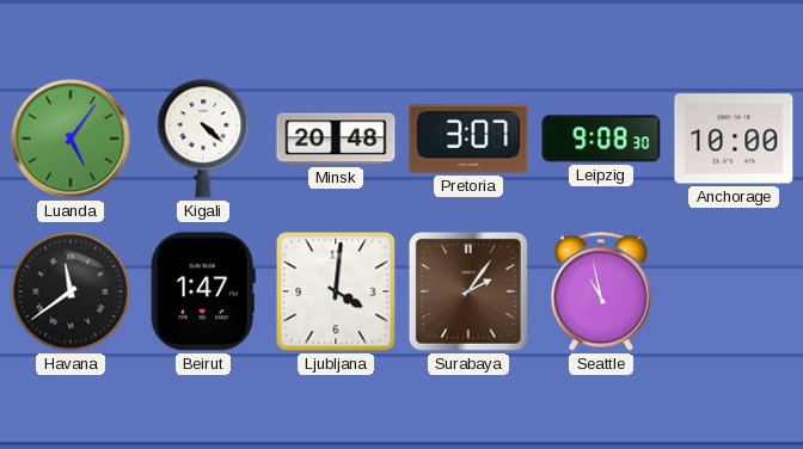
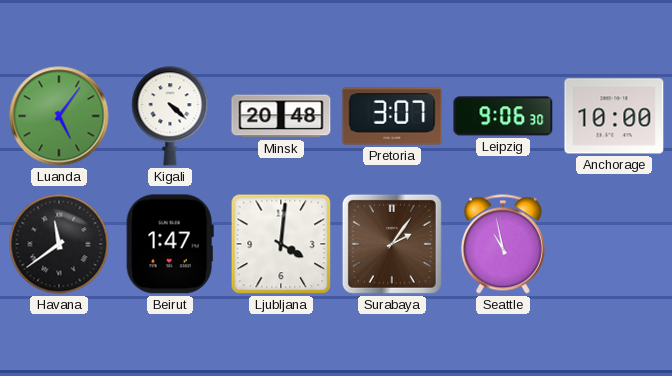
Leipzig: 9:08 -> 9:06
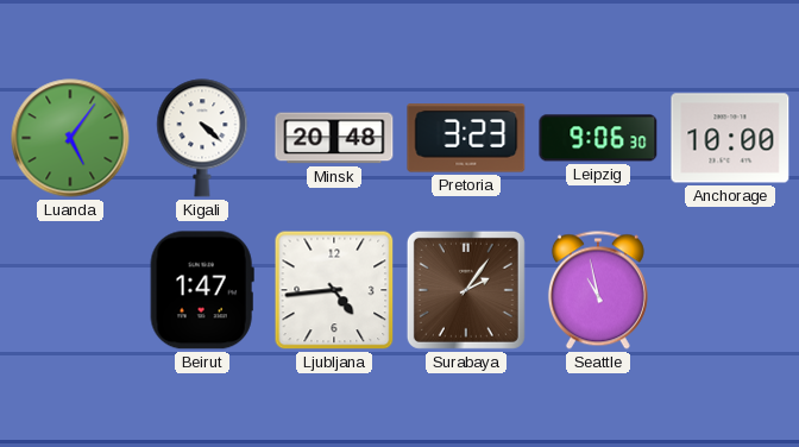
Pretoria: 3:07 -> 3:23
Havana: 11:39 -> none
Ljubljana: 4:01 -> 4:44
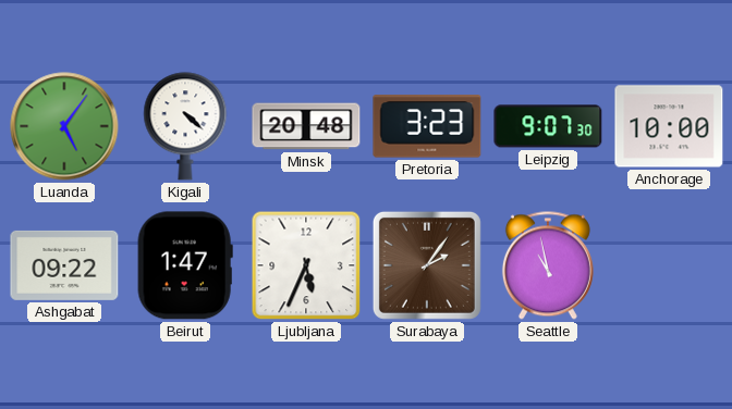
Leipzig: 9:06 -> 9:07
Ashgabat: none -> 09:22
Ljubljana: 4:44 -> 5:34
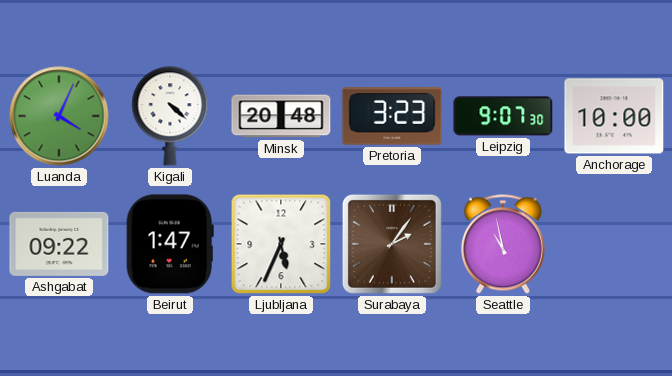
Luanda: 5:06 -> 4:04
